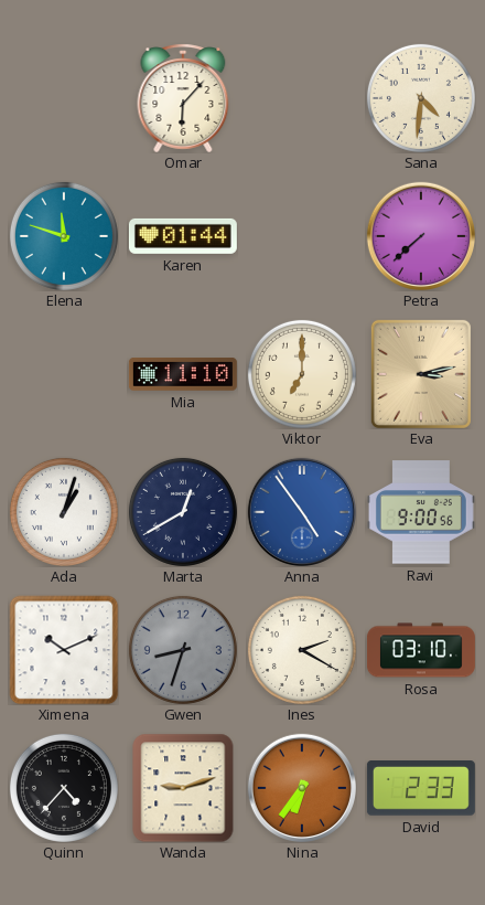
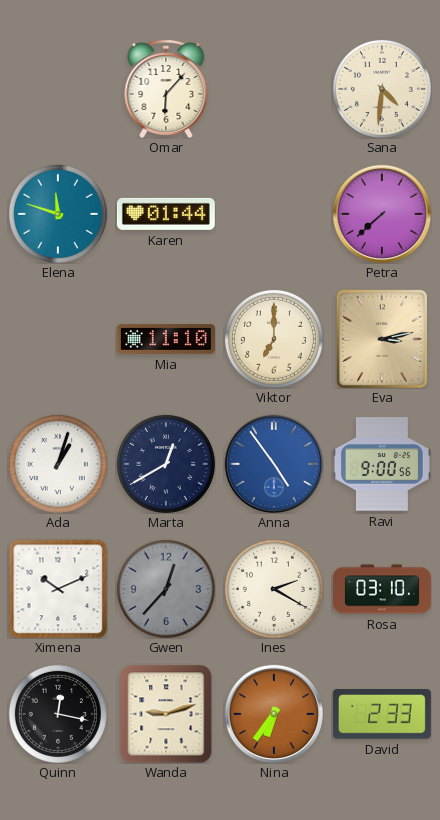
Gwen: 8:33 -> 12:37
Quinn: 4:37 -> 12:17
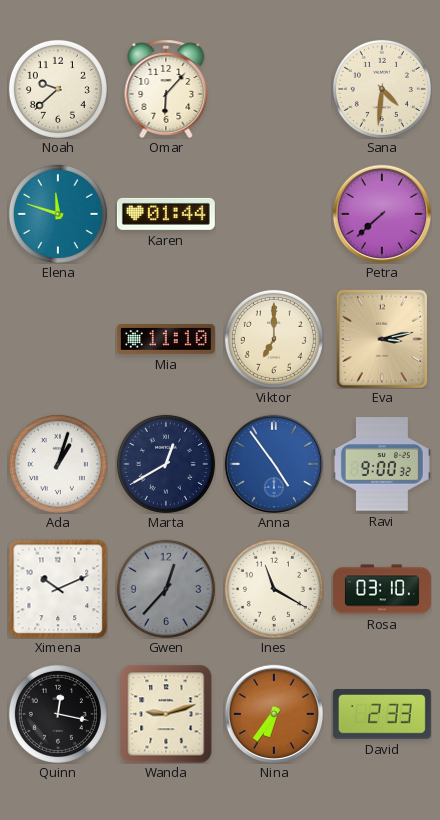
Noah: none -> 9:38
Ravi: 9:00:56 -> 9:00:32
Ines: 2:20 -> 11:20
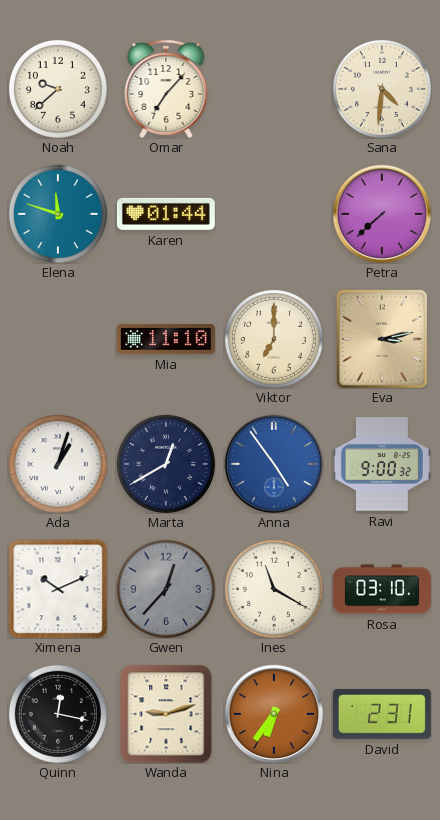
Omar: 6:07 -> 7:07
David: 2:33 -> 2:31
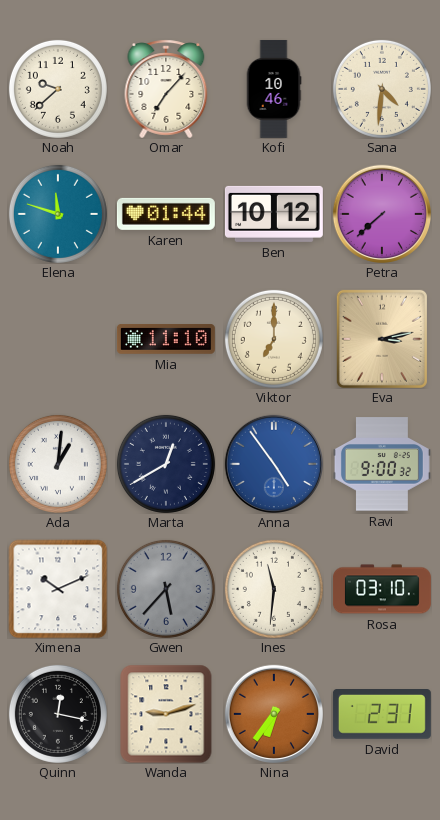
Kofi: none -> 10:46
Ben: none -> 10:12
Ada: 1:03 -> 1:01
Gwen: 12:37 -> 5:37
Ines: 11:20 -> 11:31
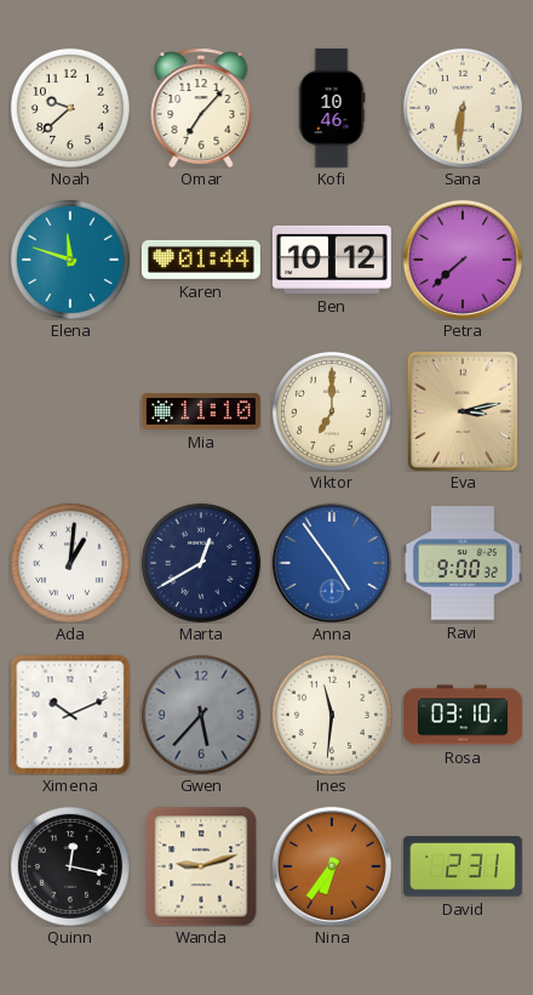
Sana: 4:31 -> 6:31
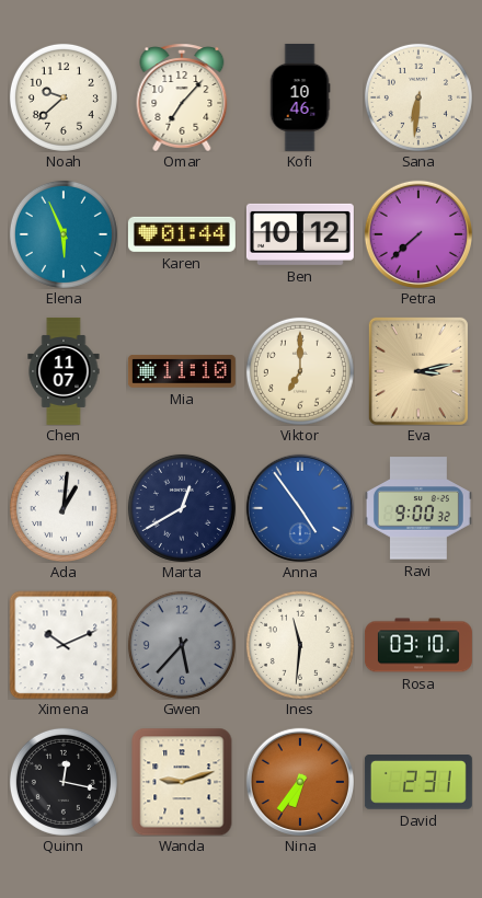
Elena: 11:48 -> 5:56
Chen: none -> 11:07
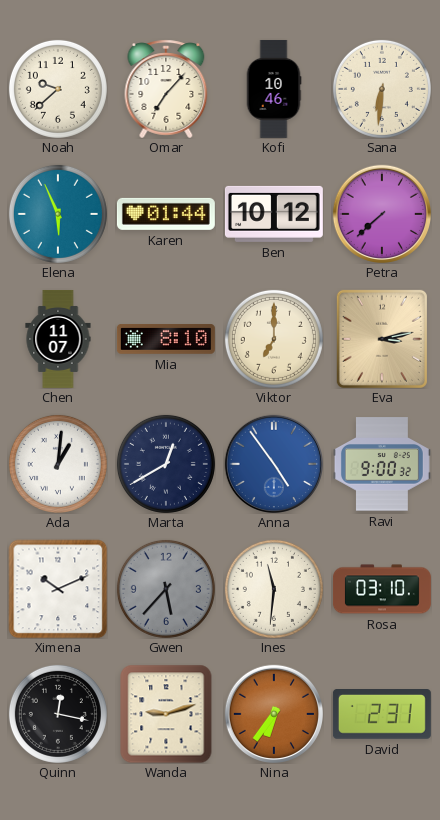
Mia: 11:10 -> 8:10
